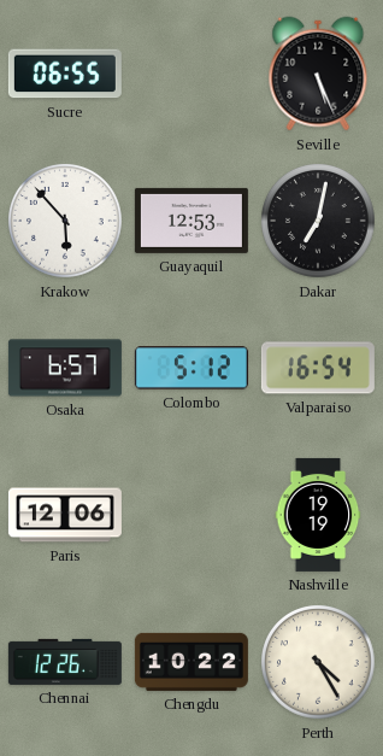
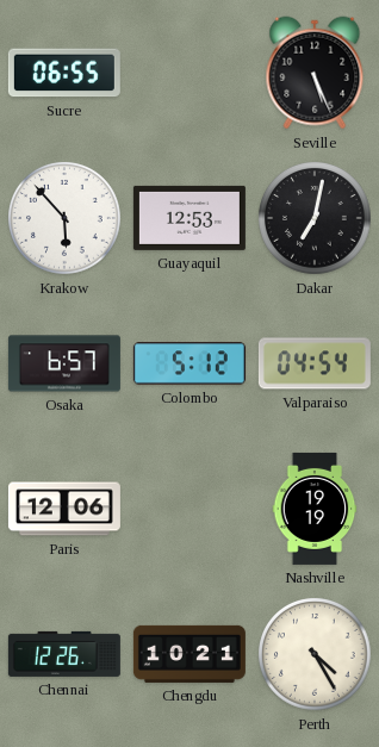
Valparaiso: 16:54 -> 04:54
Chengdu: 10:22 -> 10:21
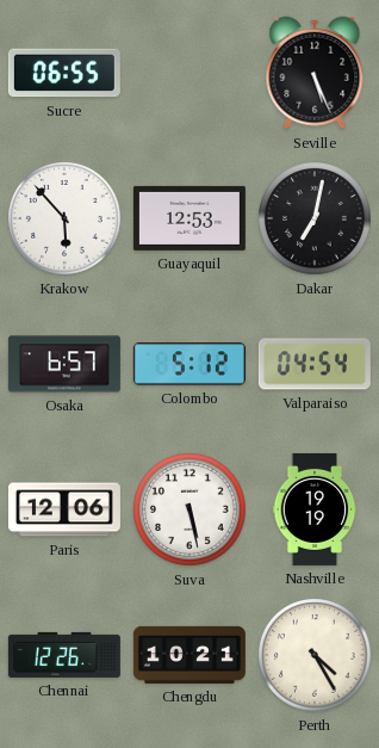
Suva: none -> 5:28
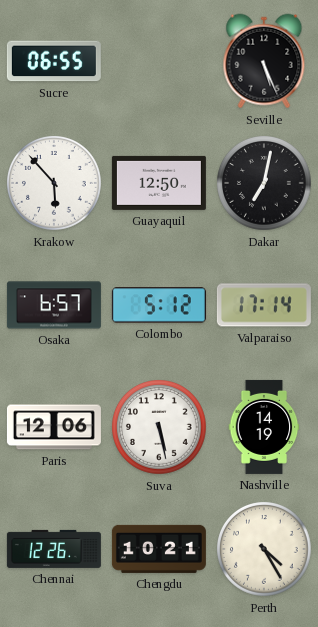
Guayaquil: 12:53 -> 12:50
Valparaiso: 04:54 -> 17:14
Nashville: 19:19 -> 14:19
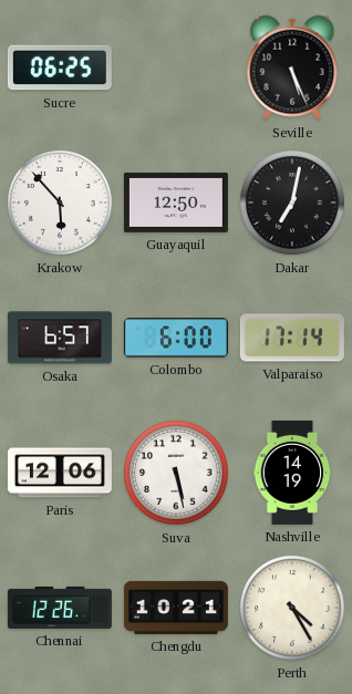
Sucre: 06:55 -> 06:25
Colombo: 5:12 -> 6:00
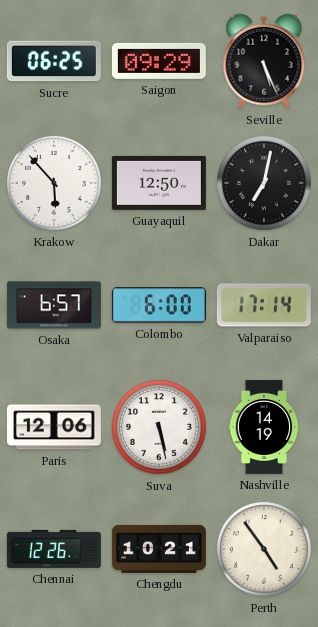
Saigon: none -> 09:29
Perth: 4:25 -> 4:54
